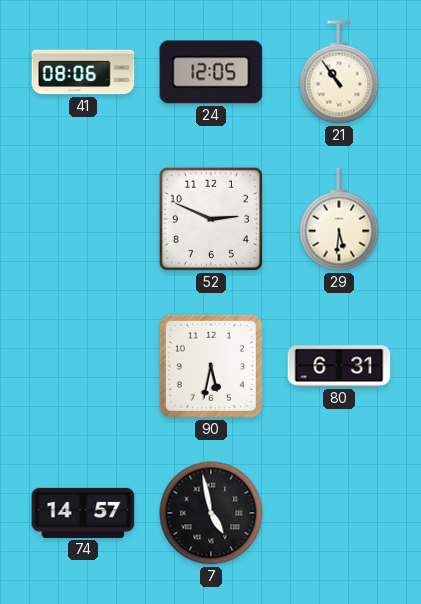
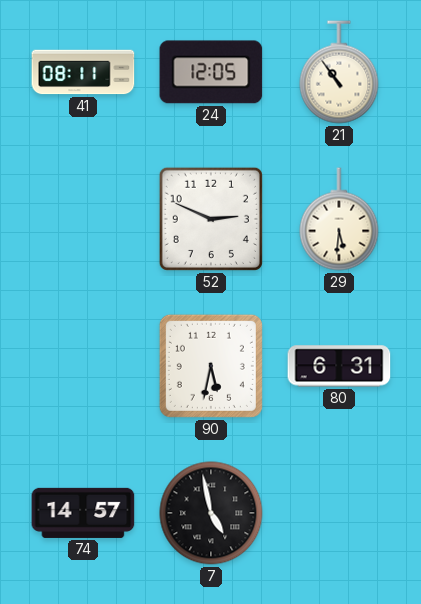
41: 08:06 -> 08:11
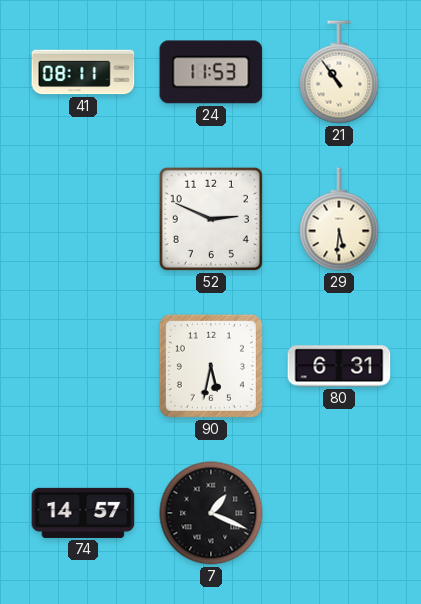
24: 12:05 -> 11:53
7: 4:58 -> 1:19
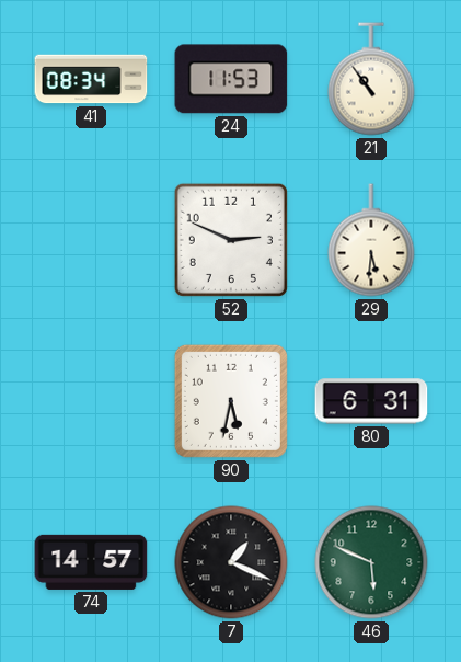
41: 08:11 -> 08:34
46: none -> 5:49
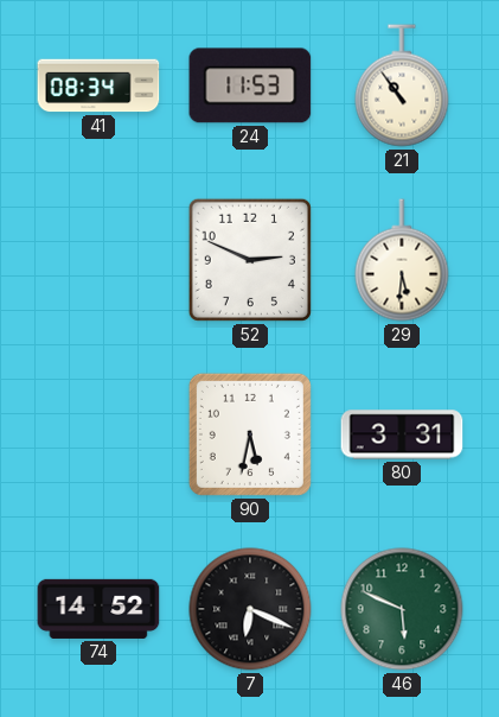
80: 6:31 -> 3:31
74: 14:57 -> 14:52
7: 1:19 -> 6:19
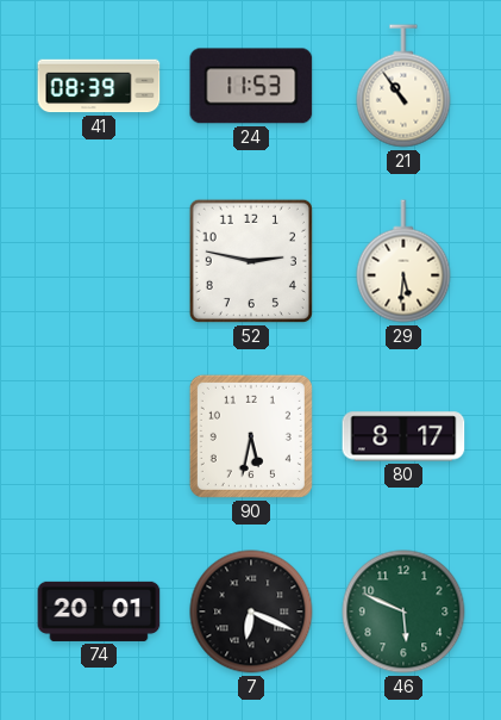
41: 08:34 -> 08:39
52: 2:49 -> 2:47
80: 3:31 -> 8:17
74: 14:52 -> 20:01
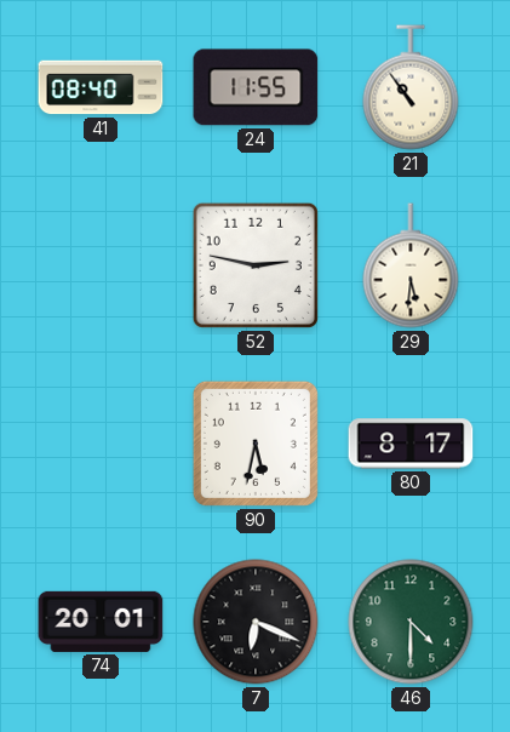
41: 08:39 -> 08:40
24: 11:53 -> 11:55
46: 5:49 -> 4:30
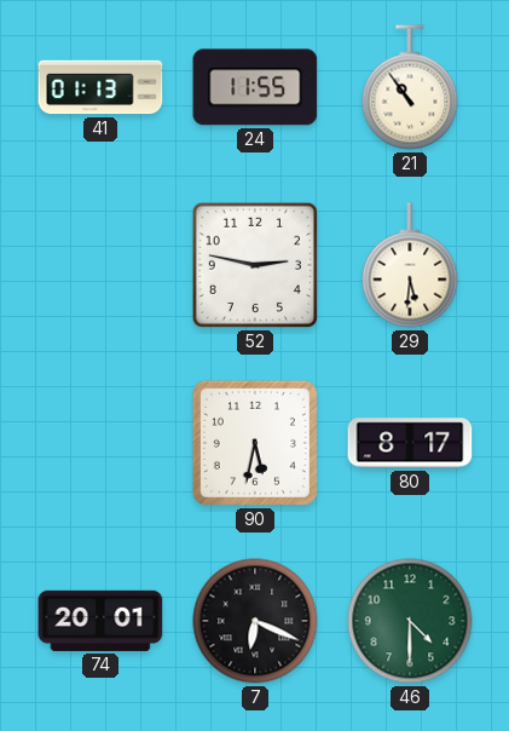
41: 08:40 -> 01:13
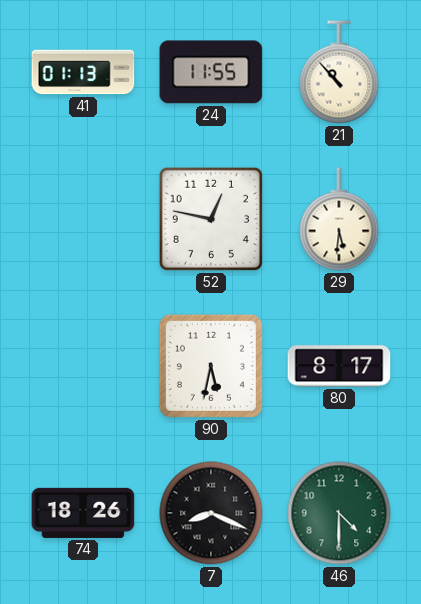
21: 10:54 -> 10:53
52: 2:47 -> 12:47
74: 20:01 -> 18:26
7: 6:19 -> 8:19
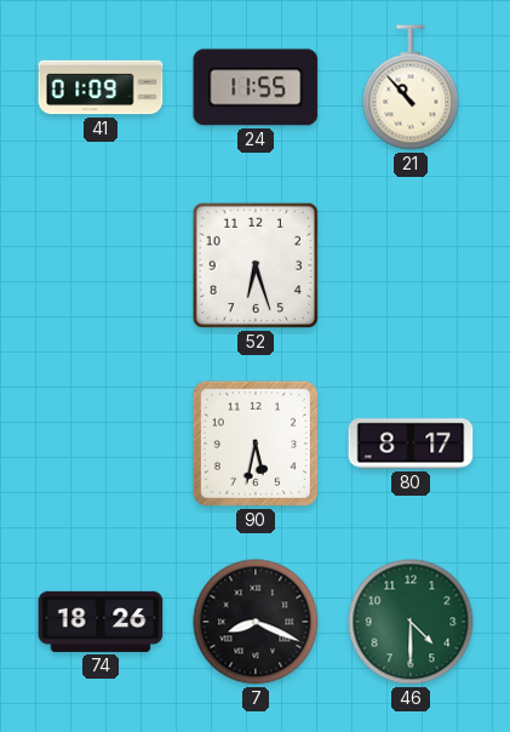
41: 01:13 -> 01:09
52: 12:47 -> 6:27
29: 5:31 -> none
